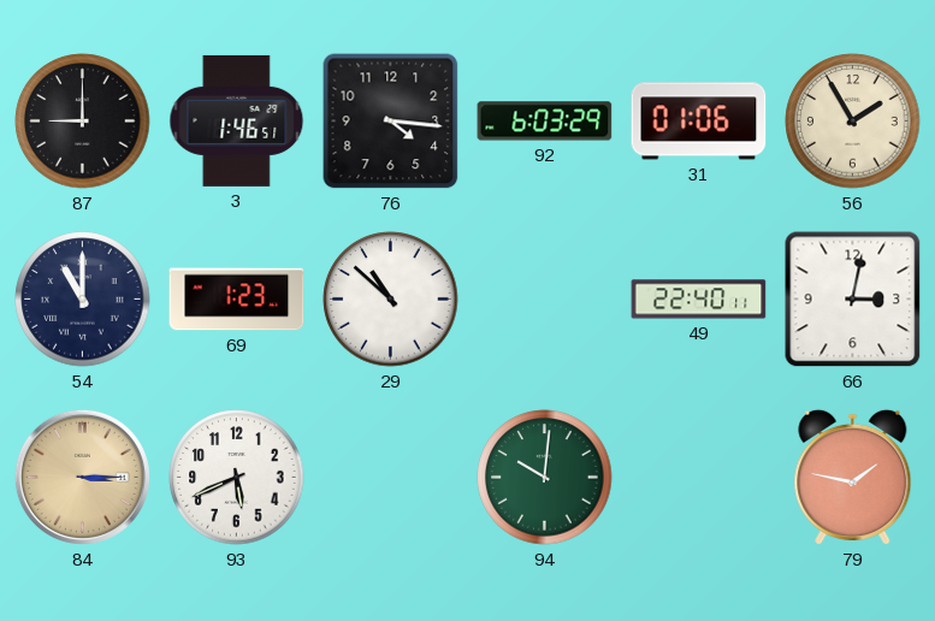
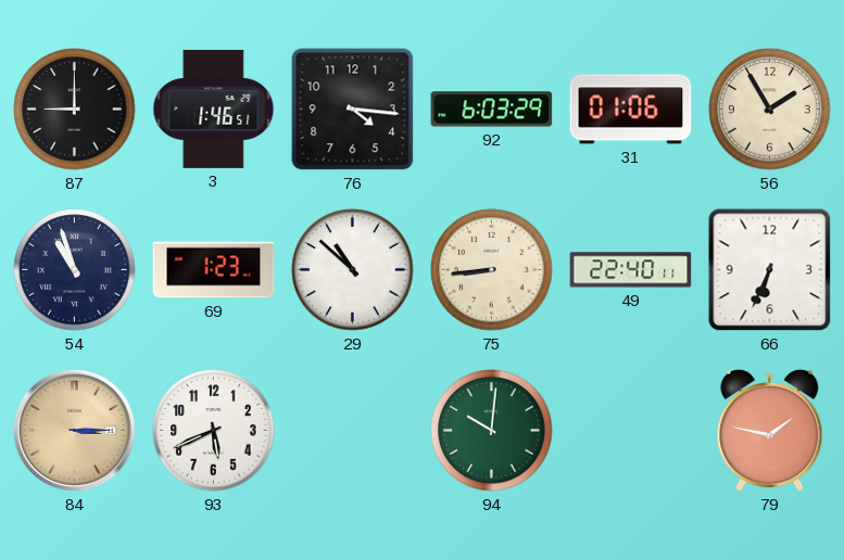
54: 11:00 -> 10:57
75: none -> 8:44
66: 3:02 -> 6:34
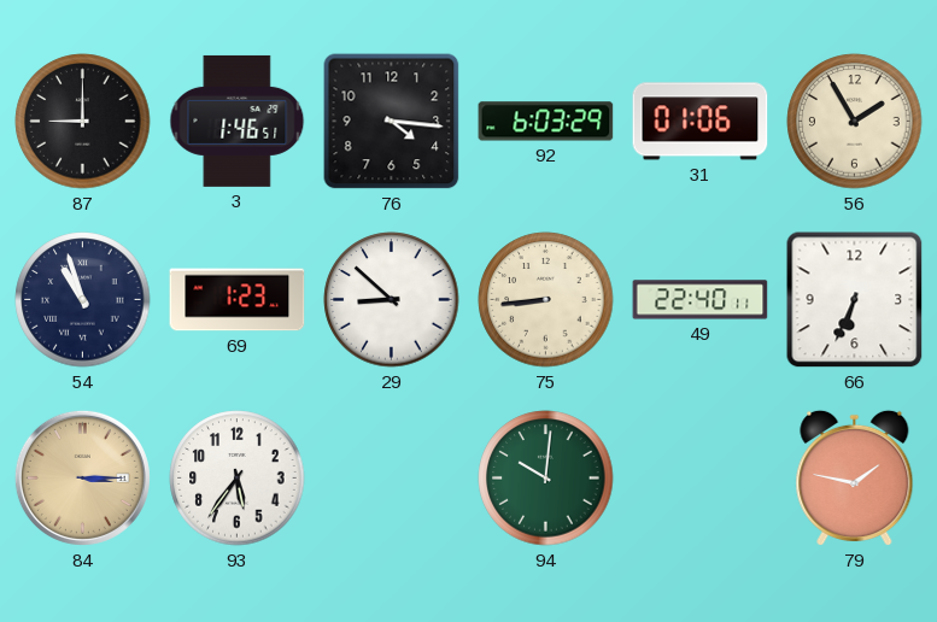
29: 10:52 -> 8:52
93: 5:41 -> 5:36
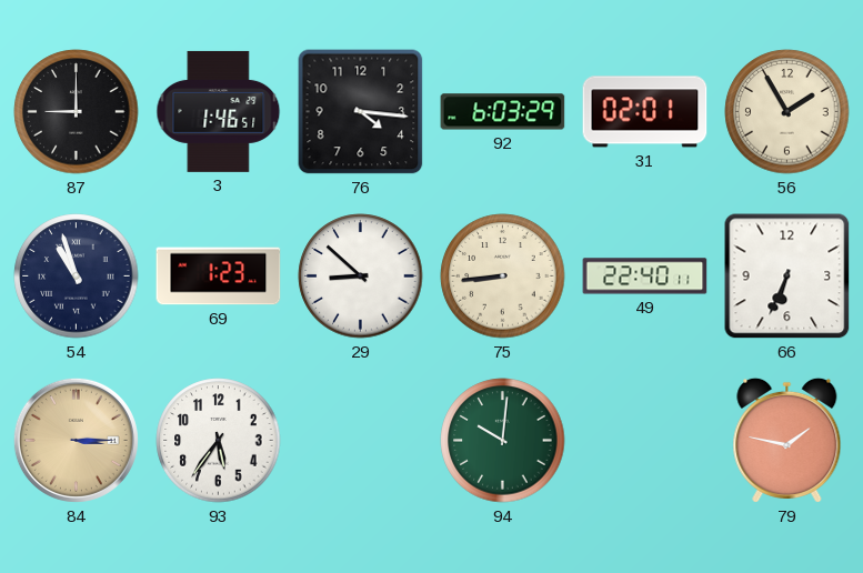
31: 01:06 -> 02:01
